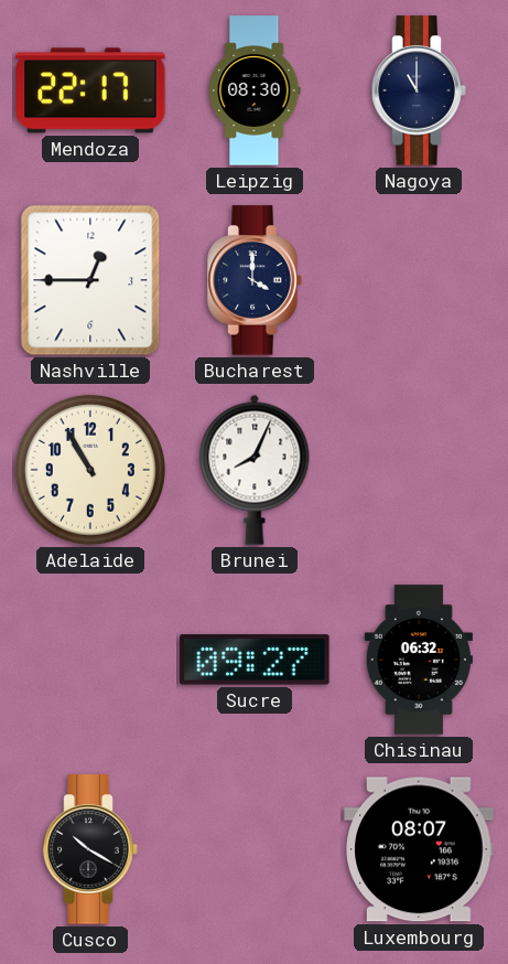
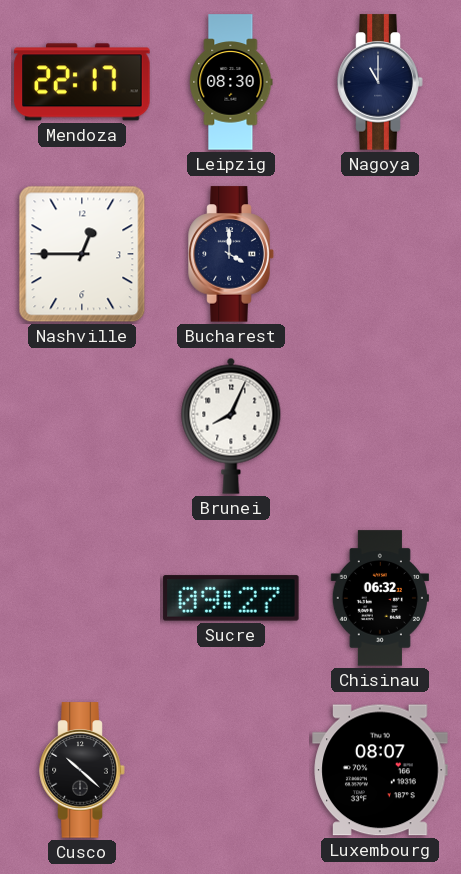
Adelaide: 10:55 -> none
Cusco: 10:20 -> 10:22
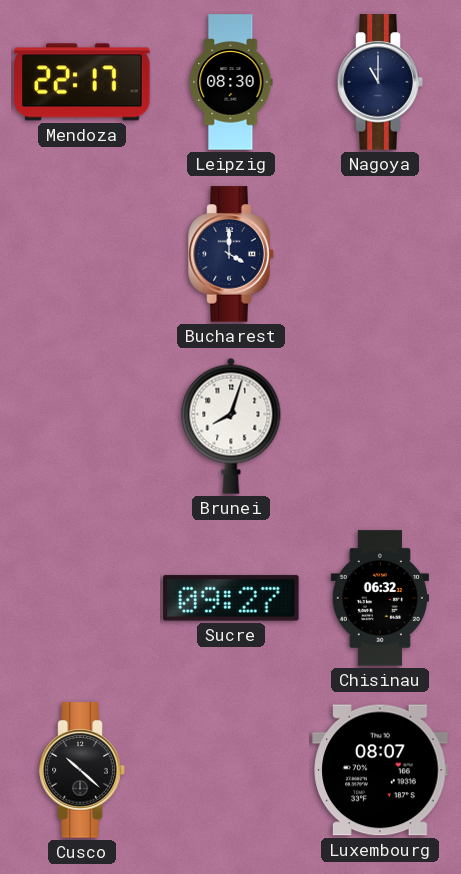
Nashville: 12:45 -> none
Brunei: 8:04 -> 8:03
